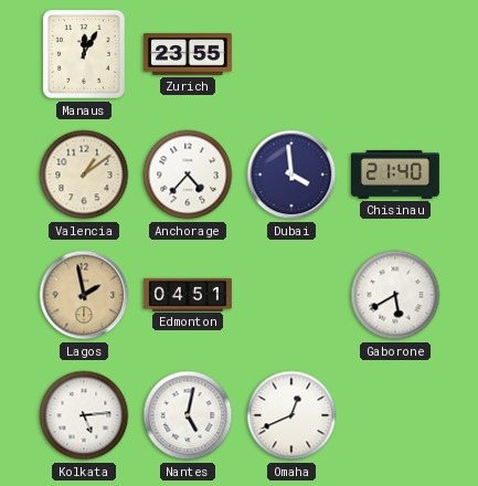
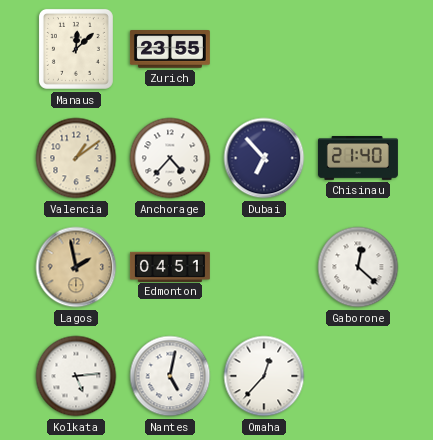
Manaus: 12:05 -> 12:08
Dubai: 3:59 -> 6:53
Gaborone: 5:40 -> 12:22
Omaha: 12:41 -> 12:37
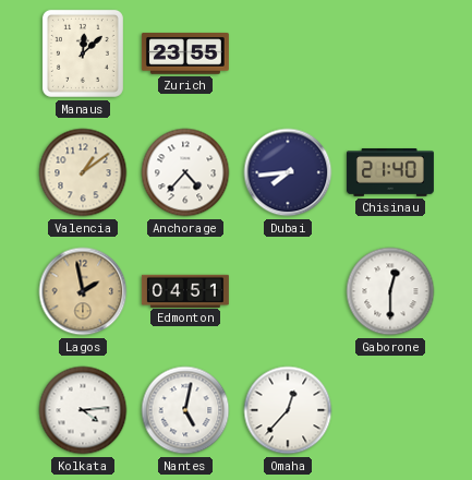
Dubai: 6:53 -> 7:44
Gaborone: 12:22 -> 12:30
Kolkata: 5:14 -> 4:14
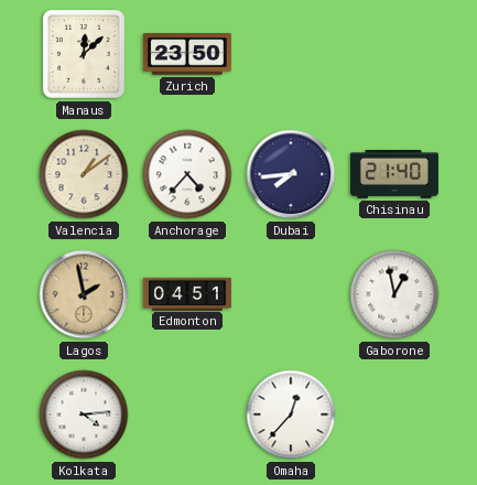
Zurich: 23:55 -> 23:50
Gaborone: 12:30 -> 12:58
Nantes: 5:02 -> none
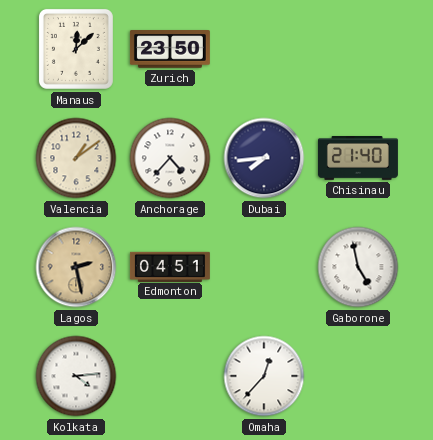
Lagos: 1:58 -> 2:28
Gaborone: 12:58 -> 4:58
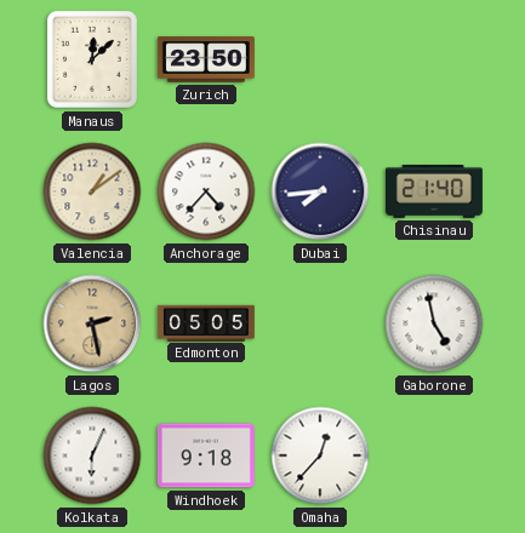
Edmonton: 04:51 -> 05:05
Kolkata: 4:14 -> 6:04
Windhoek: none -> 9:18
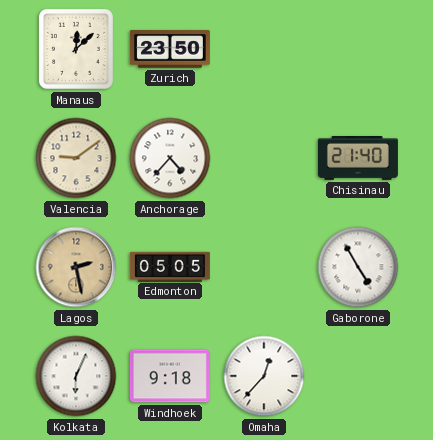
Valencia: 1:09 -> 9:09
Dubai: 7:44 -> none
Gaborone: 4:58 -> 4:55
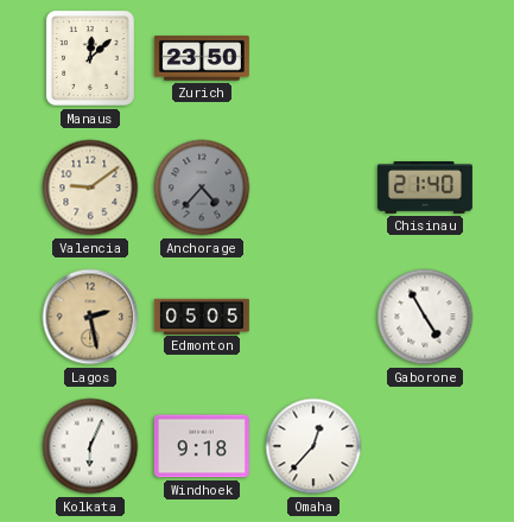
Anchorage dial: white -> grey
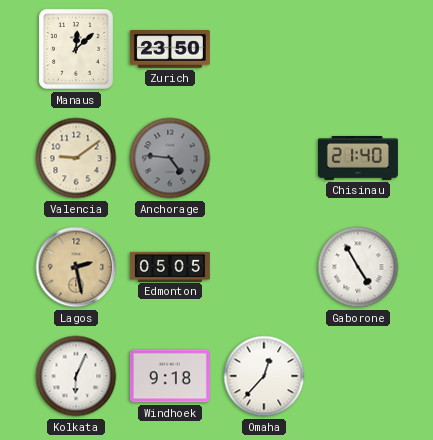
Anchorage: 4:37 -> 4:46
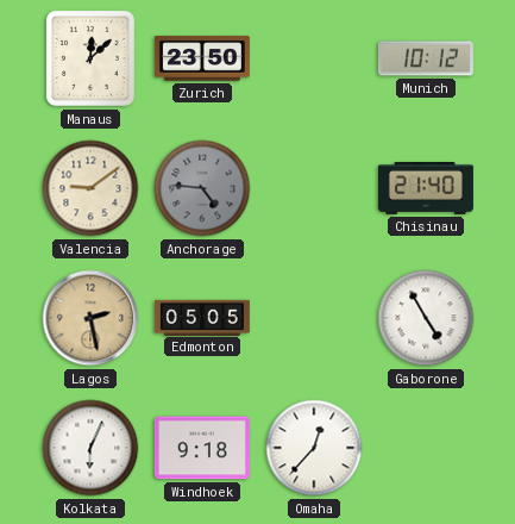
Munich: none -> 10:12
